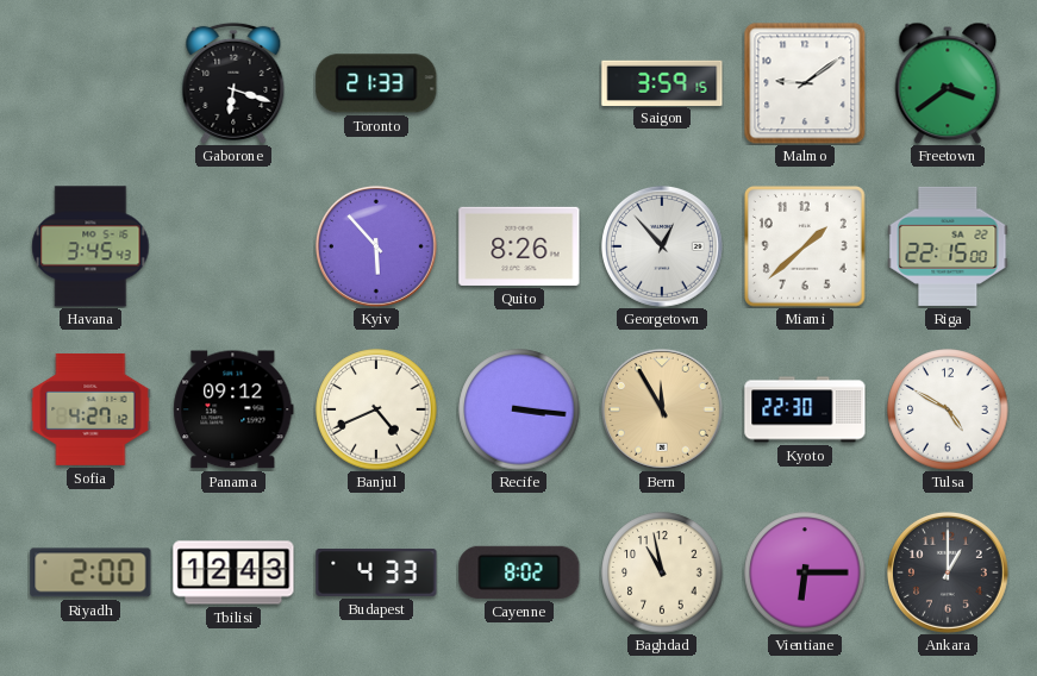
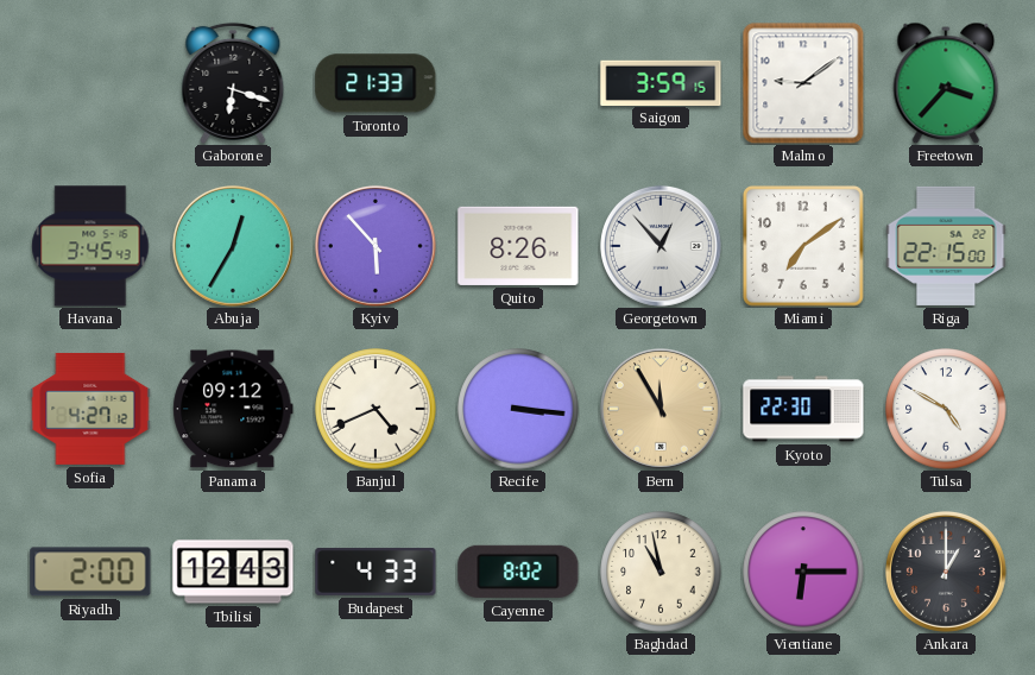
Freetown: 3:39 -> 3:37
Abuja: none -> 12:35
Miami: 1:38 -> 7:09
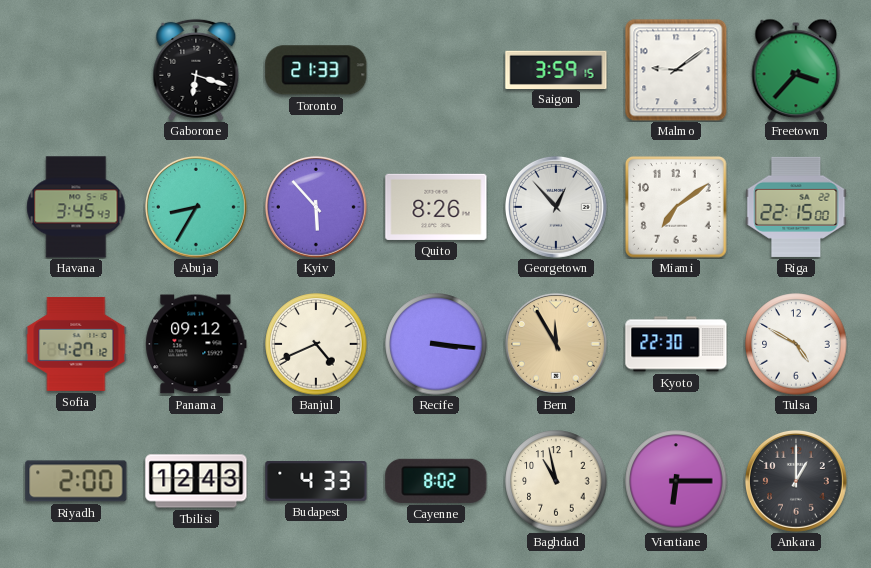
Abuja: 12:35 -> 8:35
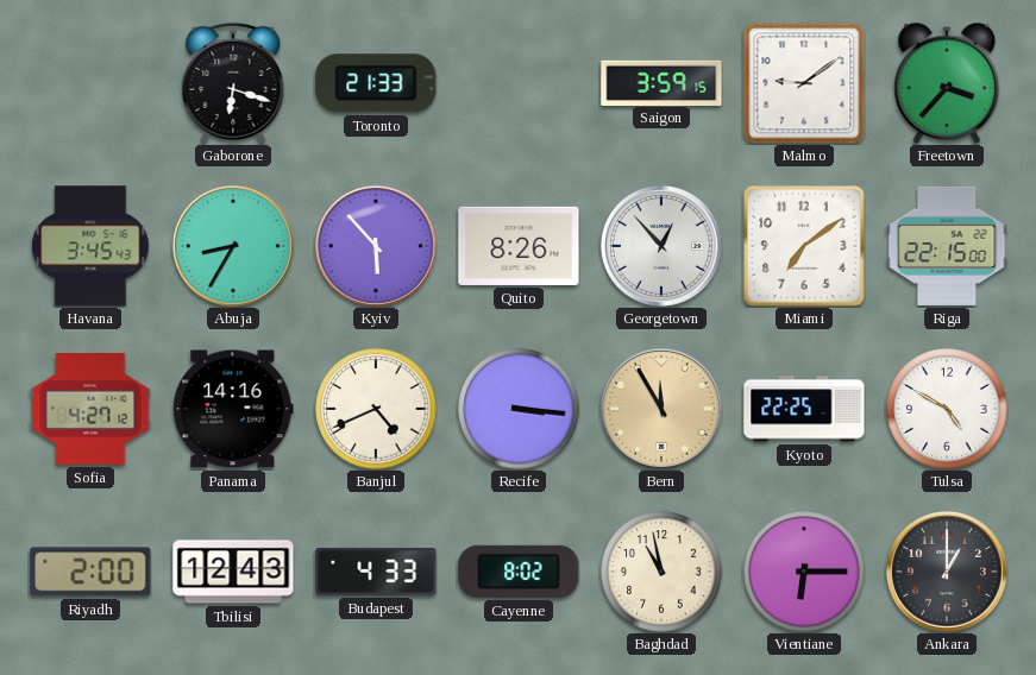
Panama: 09:12 -> 14:16
Kyoto: 22:30 -> 22:25
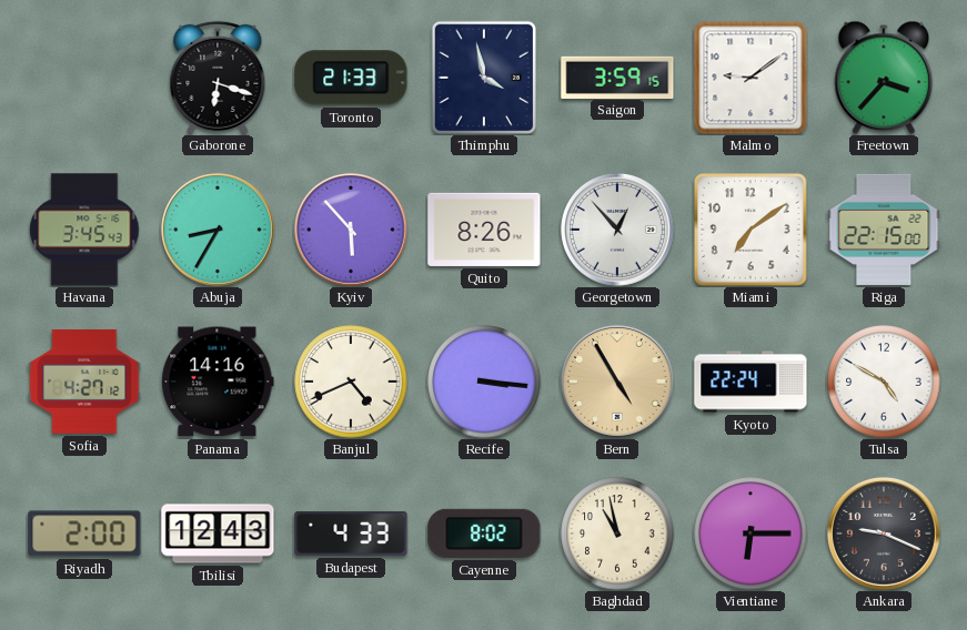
Thimphu: none -> 3:58
Bern: 11:55 -> 4:55
Kyoto: 22:25 -> 22:24
Ankara: 1:00 -> 9:19
